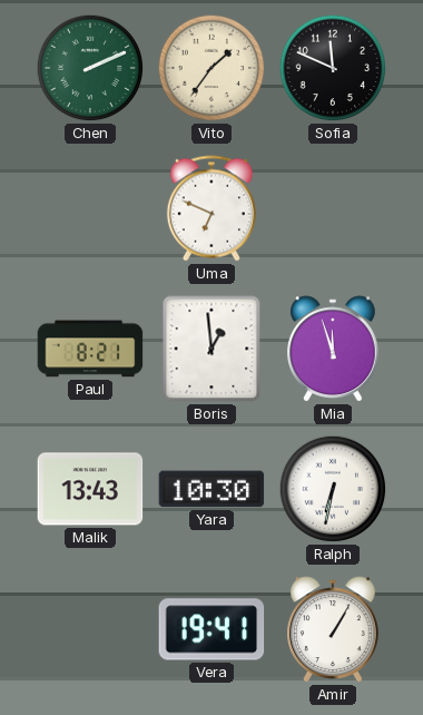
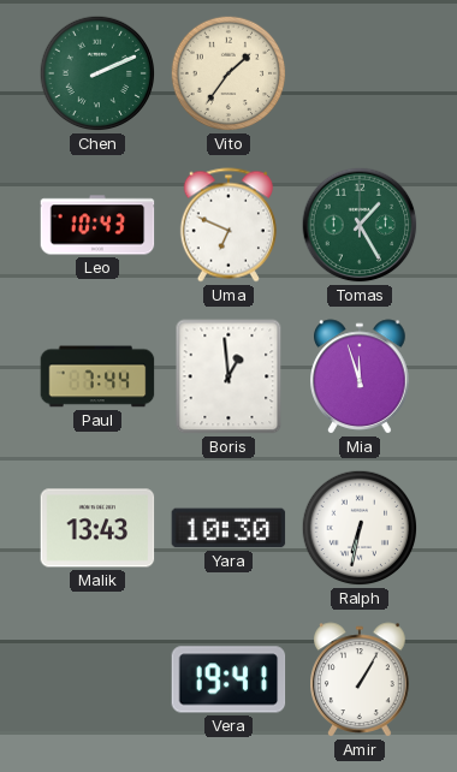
Sofia: 11:49 -> none
Leo: none -> 10:43
Tomas: none -> 1:25
Paul: 8:21 -> 7:44
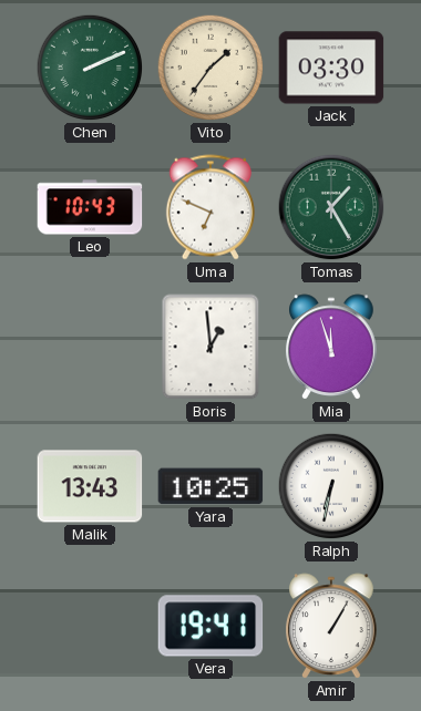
Jack: none -> 03:30
Paul: 7:44 -> none
Yara: 10:30 -> 10:25
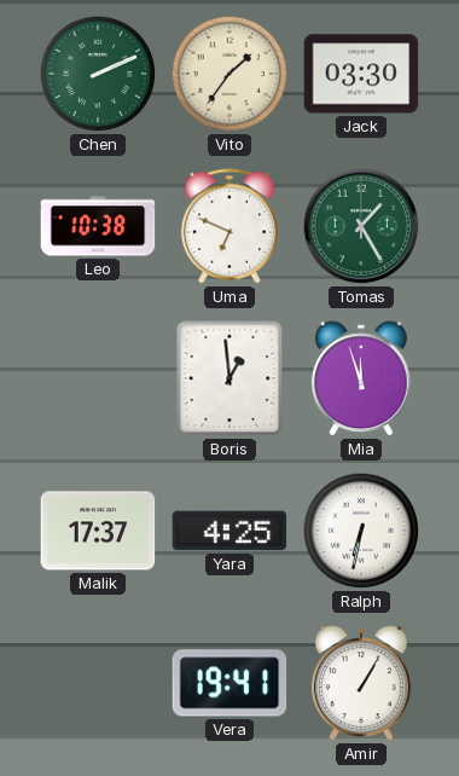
Leo: 10:43 -> 10:38
Malik: 13:43 -> 17:37
Yara: 10:25 -> 4:25
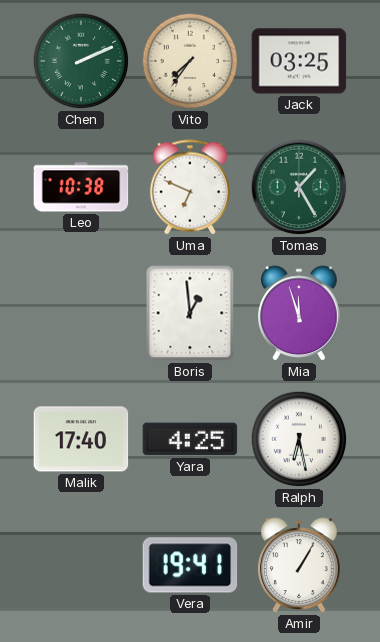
Vito: 1:36 -> 7:36
Jack: 03:30 -> 03:25
Malik: 17:37 -> 17:40
Ralph: 6:32 -> 6:28
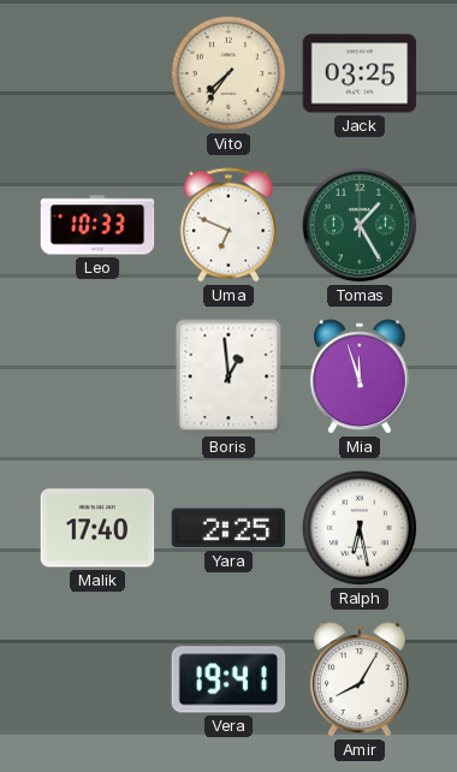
Chen: 2:11 -> none
Leo: 10:38 -> 10:33
Yara: 4:25 -> 2:25
Amir: 1:05 -> 8:05
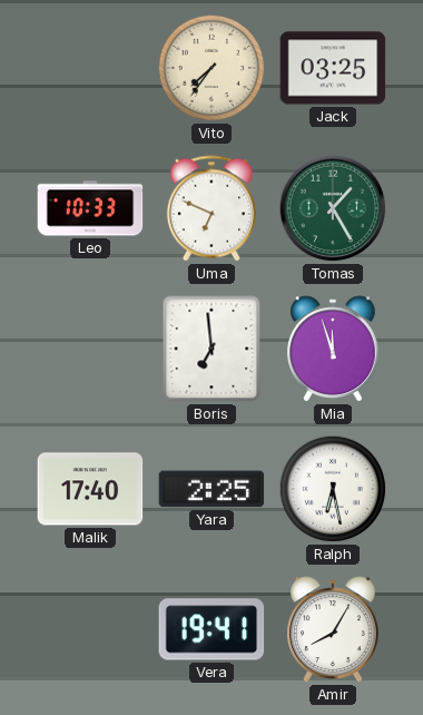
Boris: 12:59 -> 6:59
